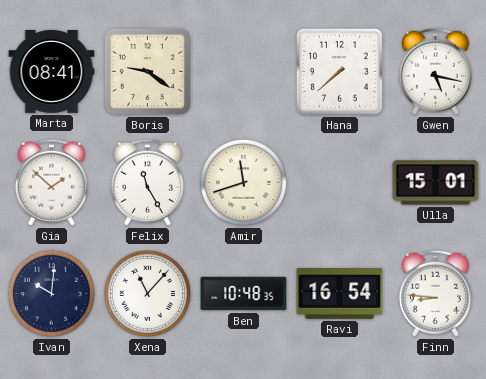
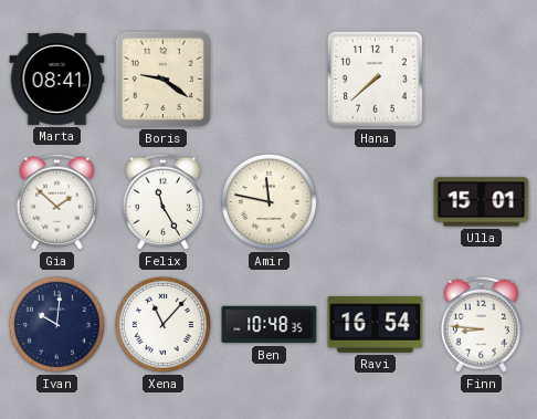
Gwen: 5:17 -> none
Amir: 11:42 -> 11:47
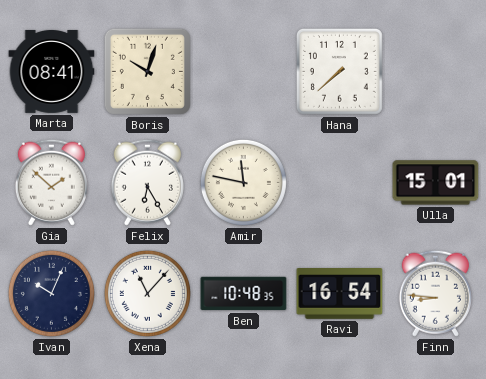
Boris: 9:21 -> 10:03
Felix: 11:25 -> 6:25
Ivan: 10:01 -> 10:04
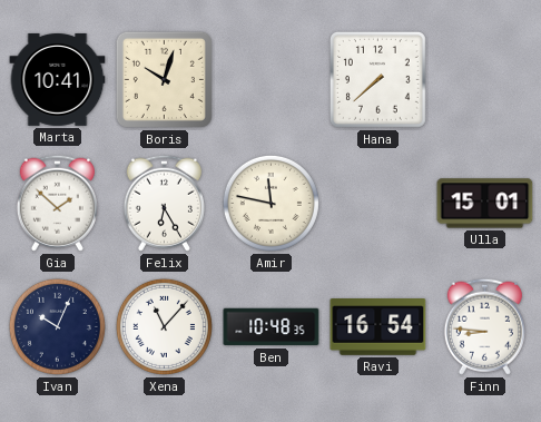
Marta: 08:41 -> 10:41
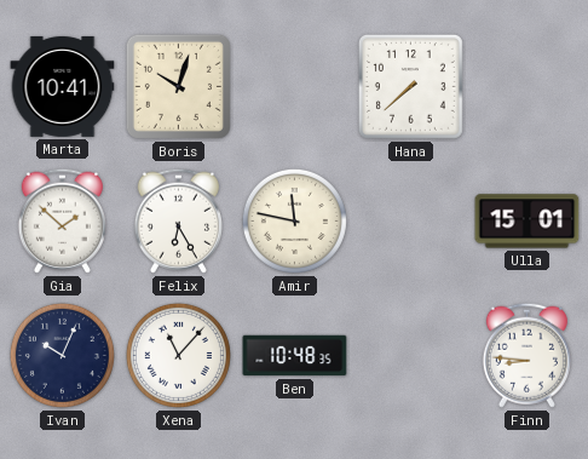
Ravi: 16:54 -> none
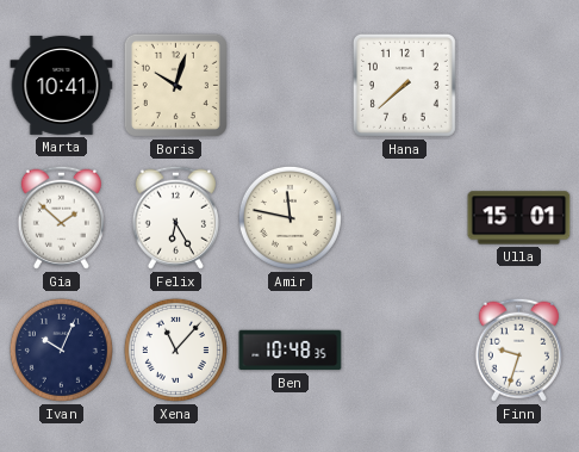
Finn: 8:46 -> 9:33
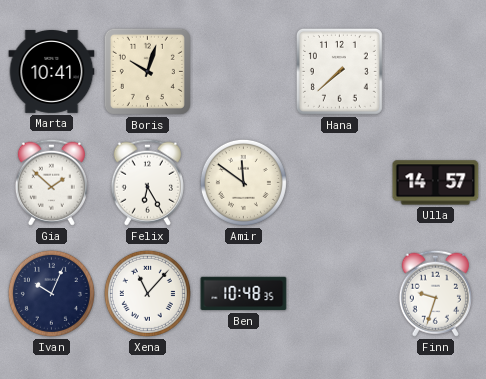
Amir: 11:47 -> 11:51
Ulla: 15:01 -> 14:57
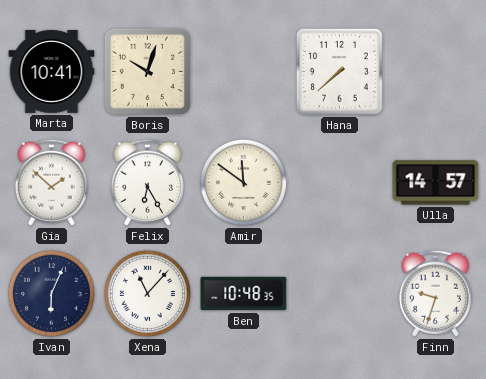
Ivan: 10:04 -> 6:04
